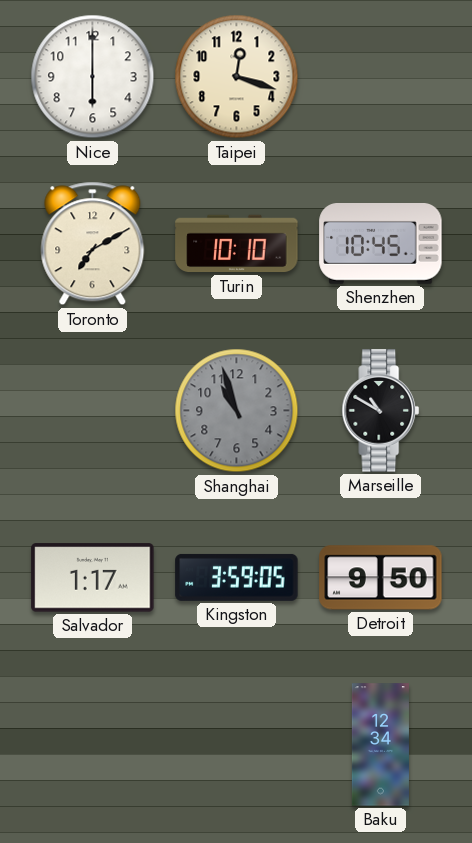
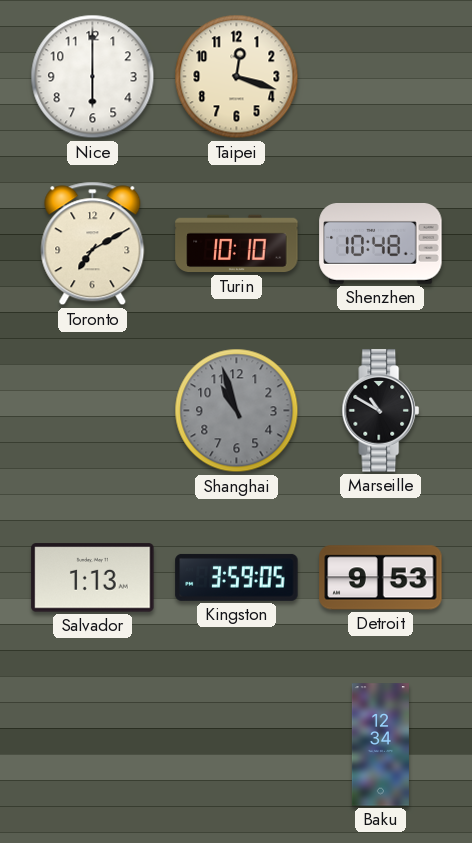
Shenzhen: 10:45 -> 10:48
Salvador: 1:17 -> 1:13
Detroit: 9:50 -> 9:53
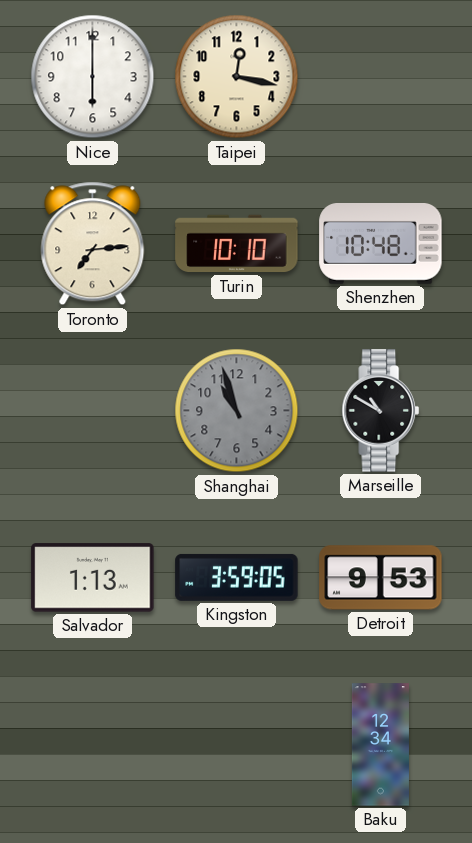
Taipei: 12:18 -> 12:17
Toronto: 7:10 -> 7:14
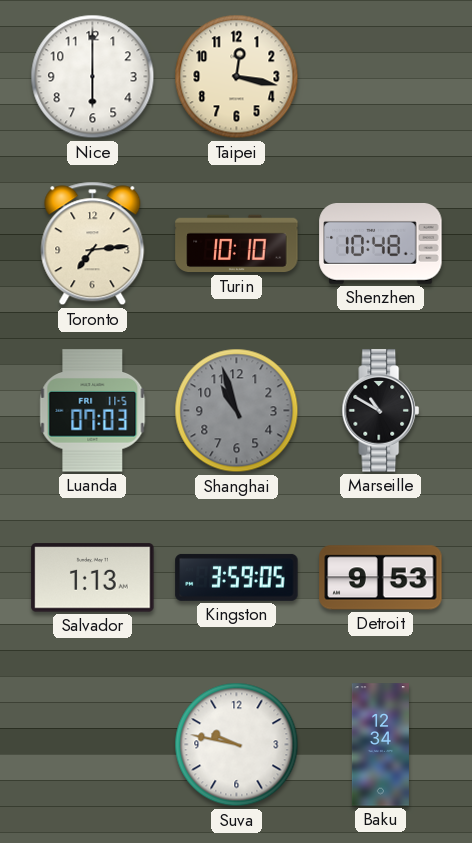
Luanda: none -> 07:03
Suva: none -> 9:47
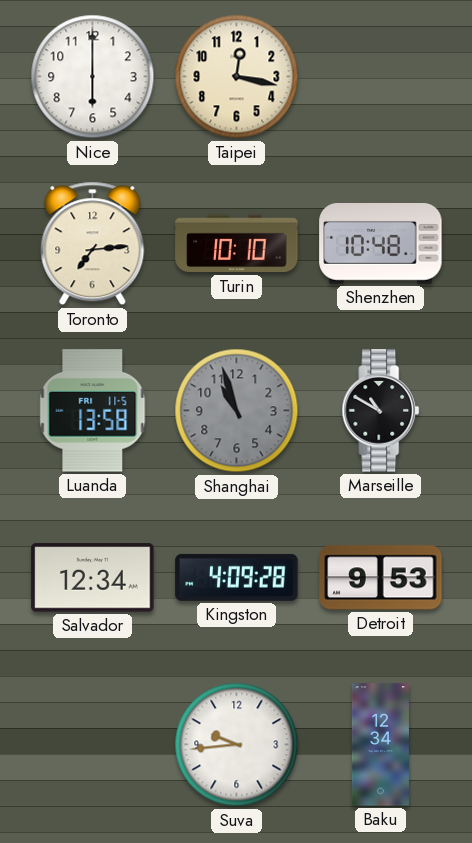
Luanda: 07:03 -> 13:58
Salvador: 1:13 -> 12:34
Kingston: 3:59 -> 4:09
Suva: 9:47 -> 9:44
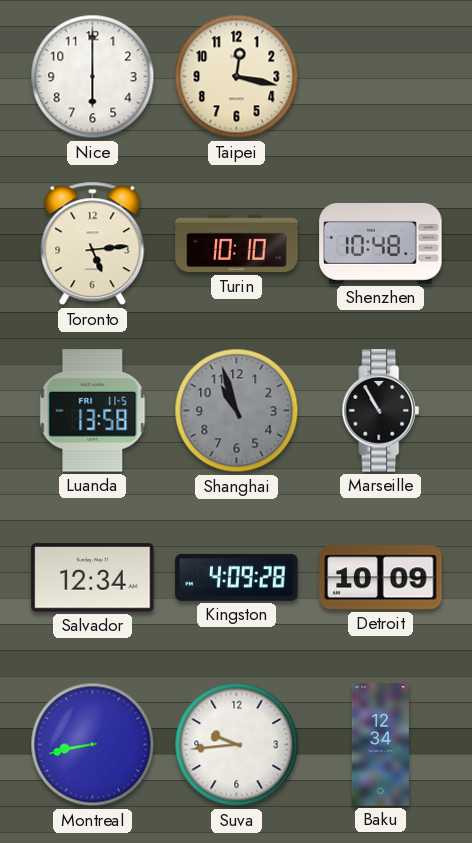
Toronto: 7:14 -> 5:14
Marseille: 10:50 -> 10:55
Detroit: 9:53 -> 10:09
Montreal: none -> 8:43
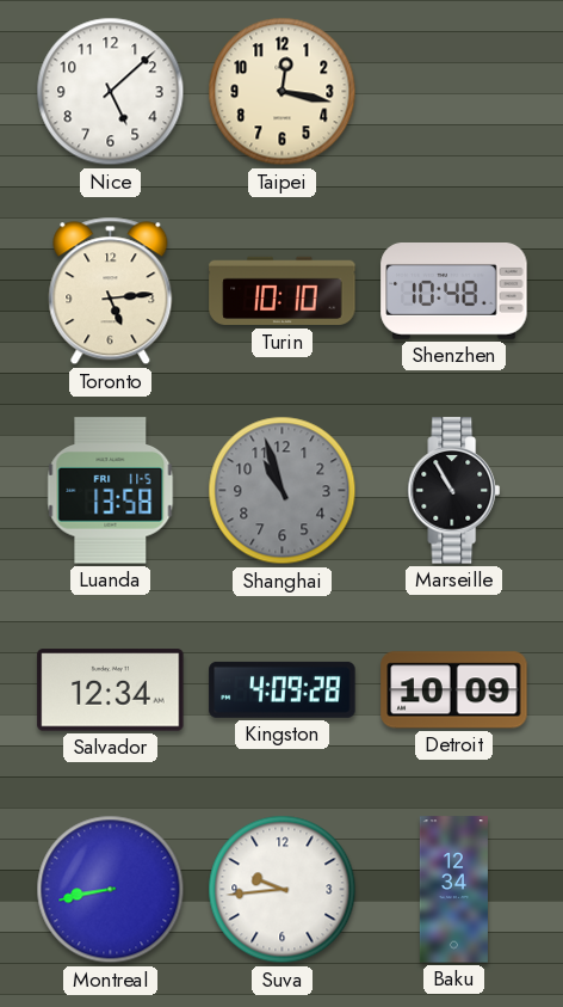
Nice: 6:00 -> 5:08
